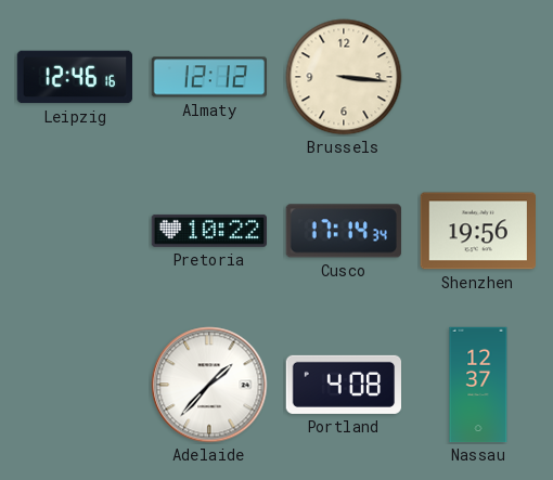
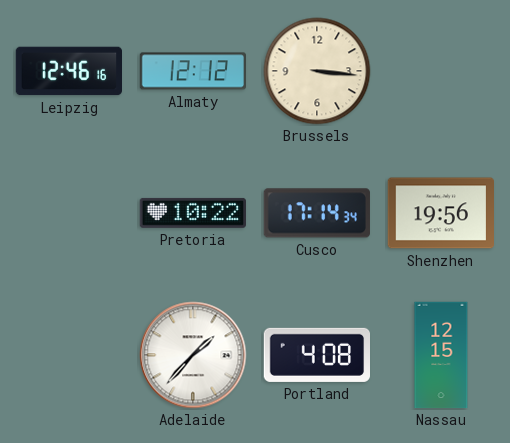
Nassau: 12:37 -> 12:15
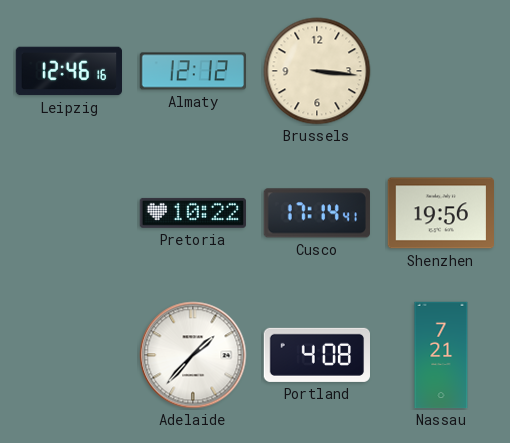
Cusco: 17:14:34 -> 17:14:41
Nassau: 12:15 -> 7:21
